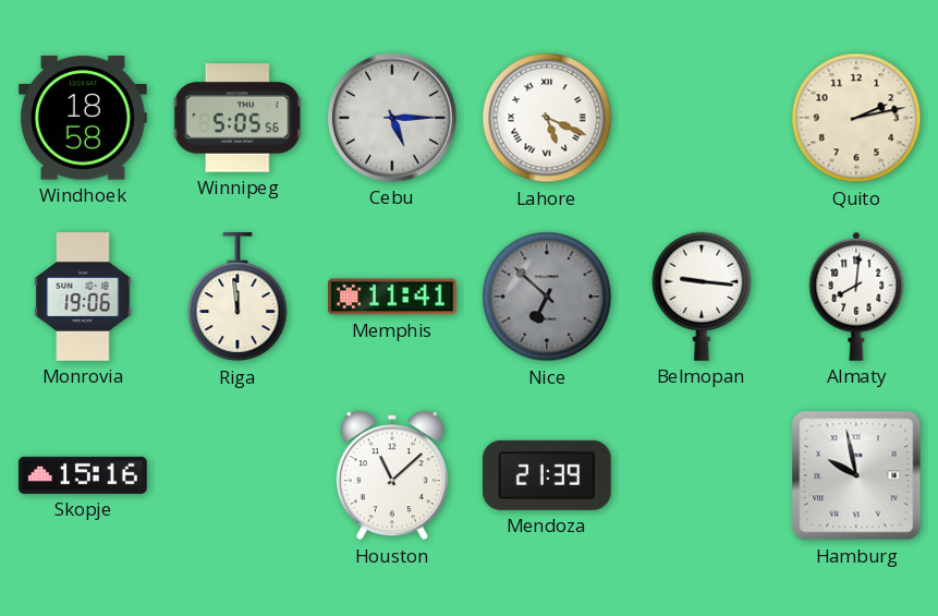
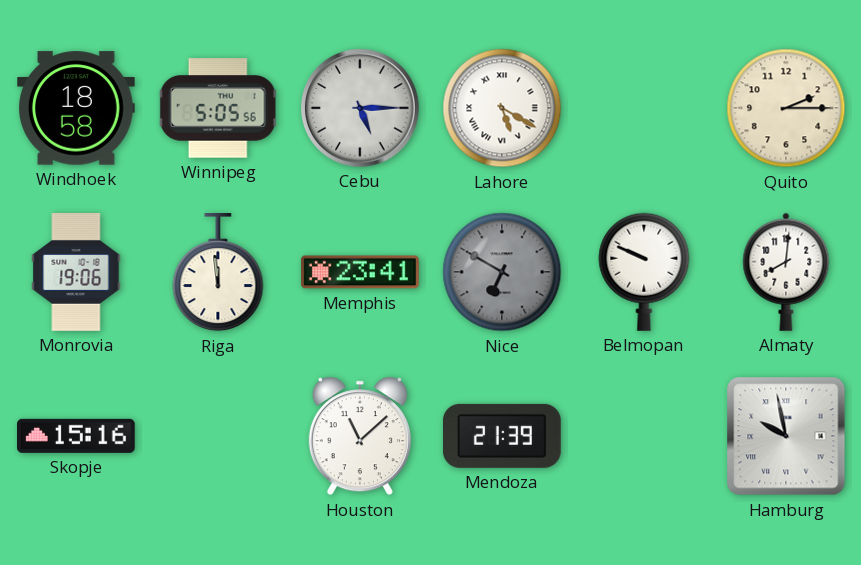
Lahore: 5:19 -> 5:20
Quito: 2:13 -> 2:15
Memphis: 11:41 -> 23:41
Nice: 6:52 -> 6:50
Belmopan: 9:16 -> 9:49
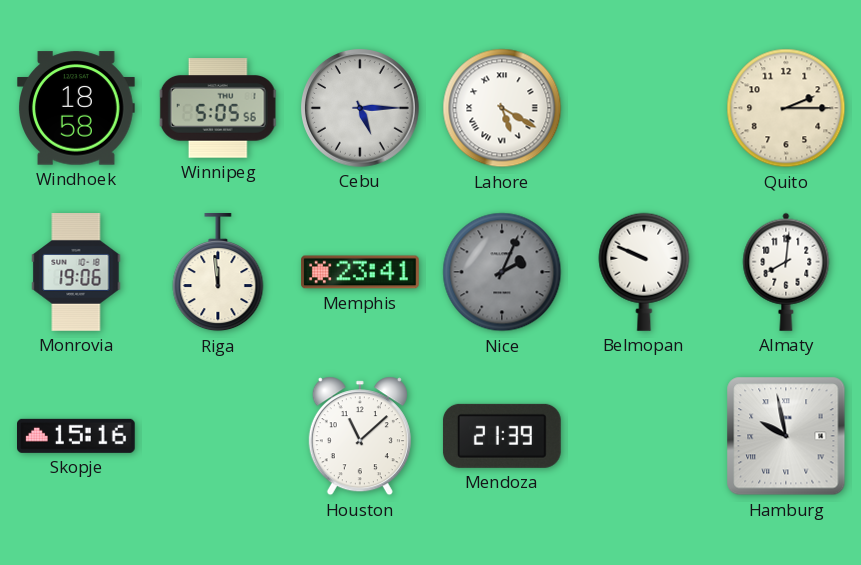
Nice: 6:50 -> 2:04
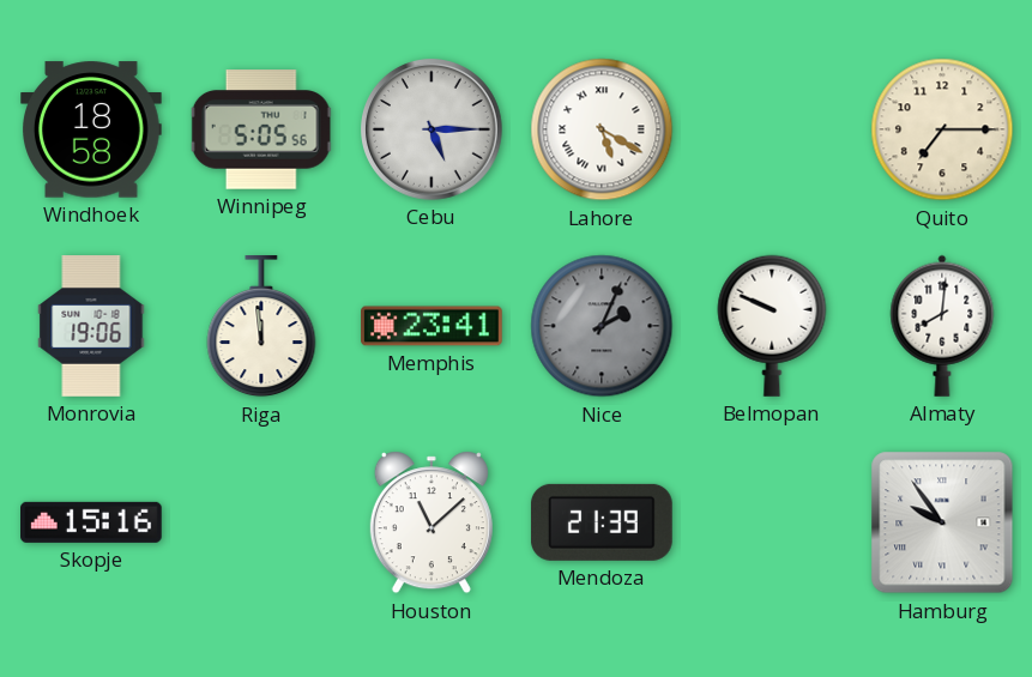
Quito: 2:15 -> 7:15
Hamburg: 9:58 -> 9:54
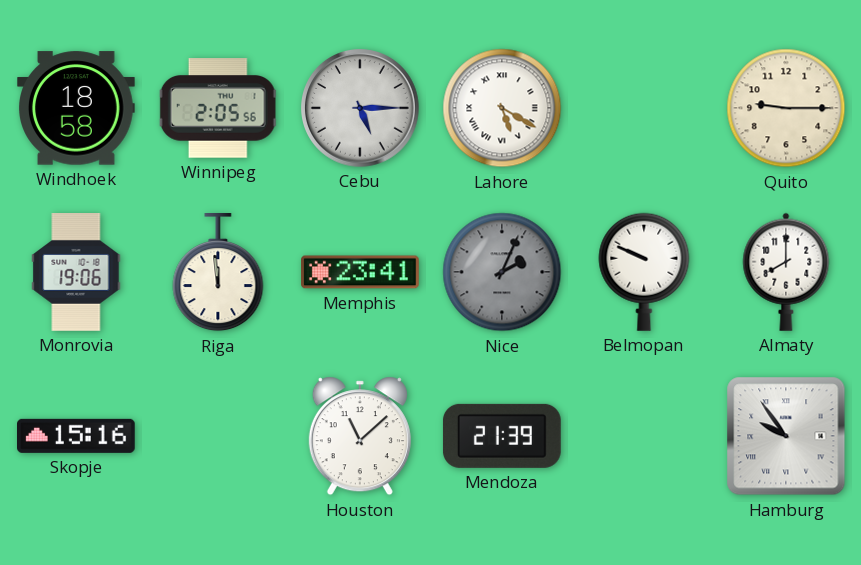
Winnipeg: 5:05 -> 2:05
Quito: 7:15 -> 9:15
Almaty: 8:01 -> 8:00
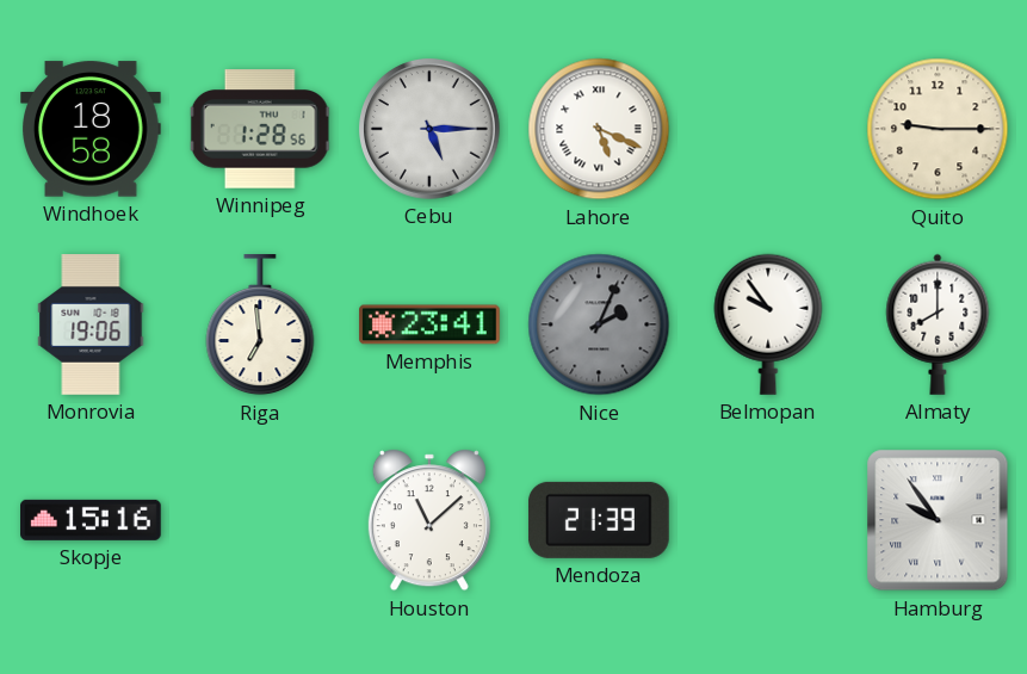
Winnipeg: 2:05 -> 1:28
Lahore: 5:20 -> 5:19
Riga: 11:59 -> 6:59
Belmopan: 9:49 -> 9:54
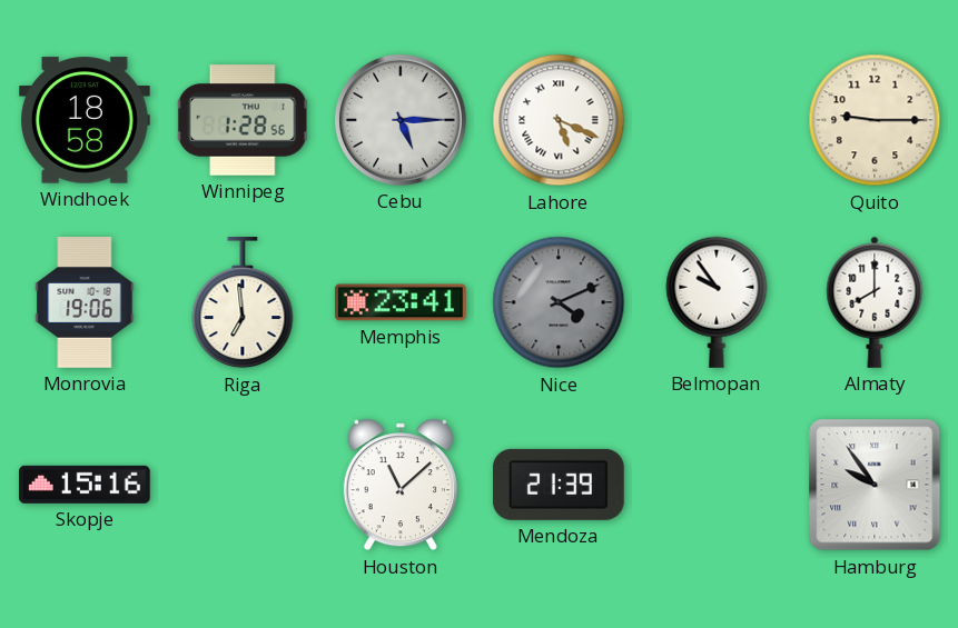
Nice: 2:04 -> 4:11
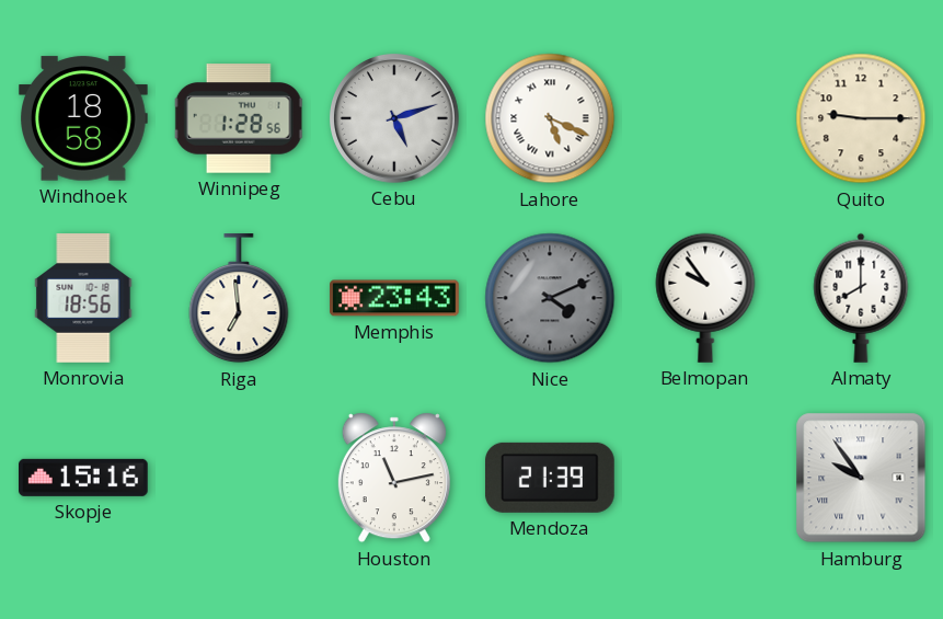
Cebu: 5:15 -> 5:12
Monrovia: 19:06 -> 18:56
Memphis: 23:41 -> 23:43
Houston: 11:08 -> 11:13
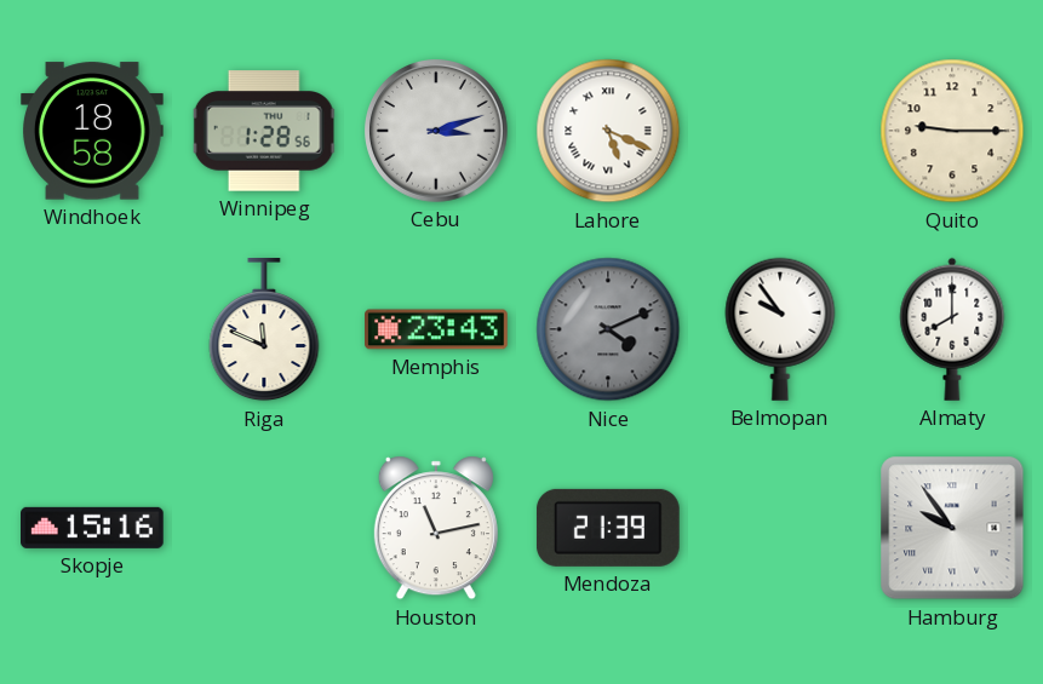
Cebu: 5:12 -> 3:12
Monrovia: 18:56 -> none
Riga: 6:59 -> 11:49
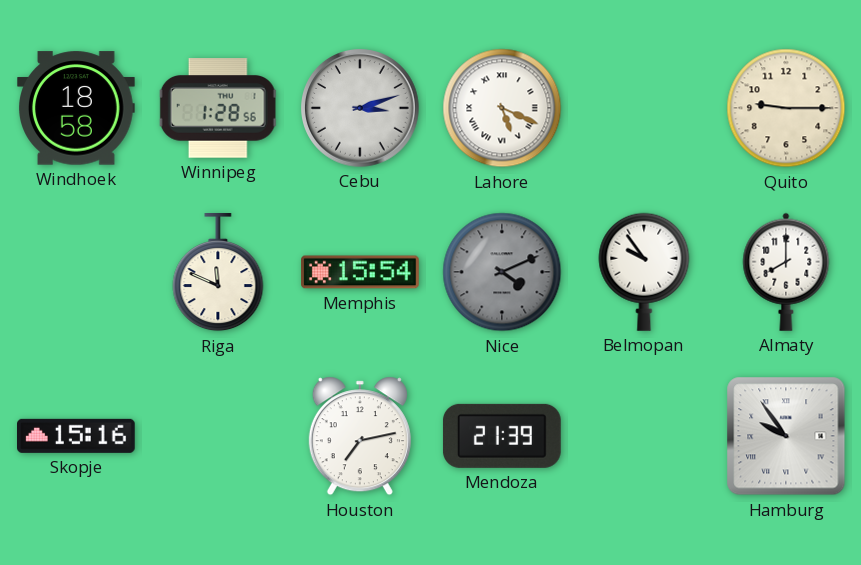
Memphis: 23:43 -> 15:54
Houston: 11:13 -> 7:13
